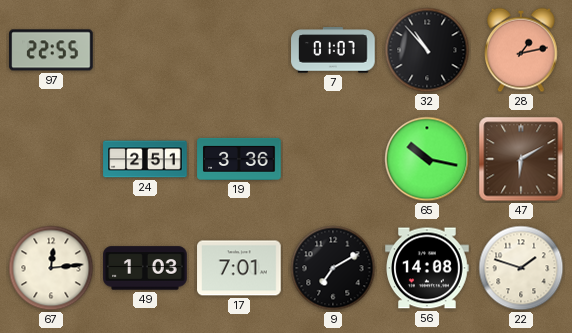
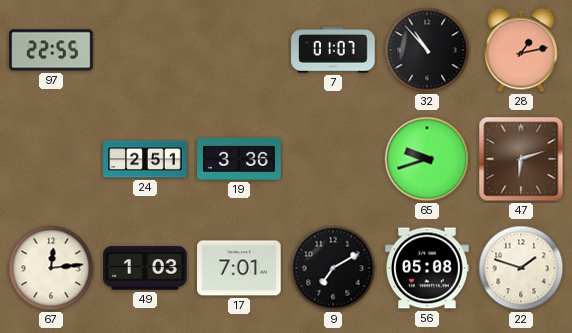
65: 10:17 -> 9:42
47: 6:10 -> 6:12
56: 14:08 -> 05:08
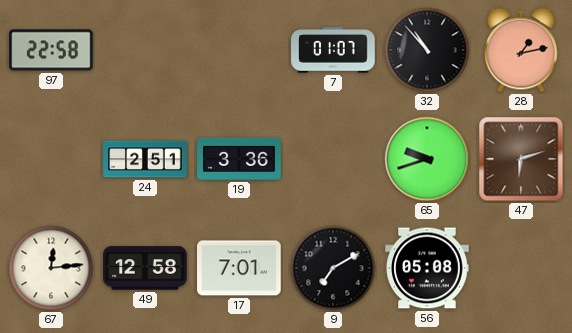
97: 22:55 -> 22:58
49: 1:03 -> 12:58
22: 1:48 -> none
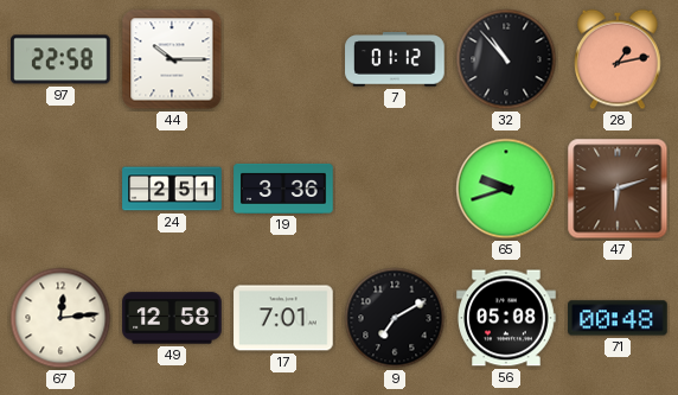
44: none -> 10:15
7: 01:07 -> 01:12
71: none -> 00:48
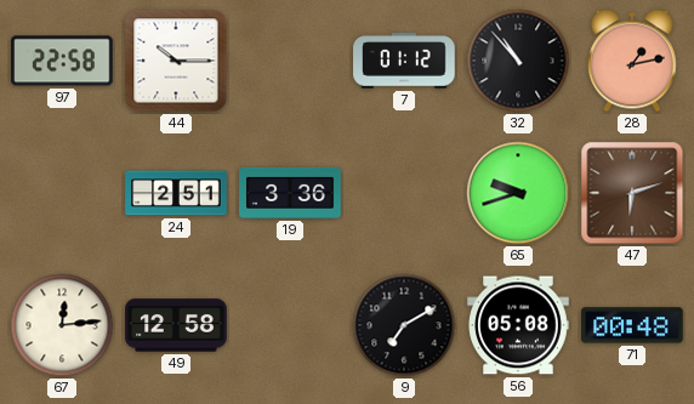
17: 7:01 -> none
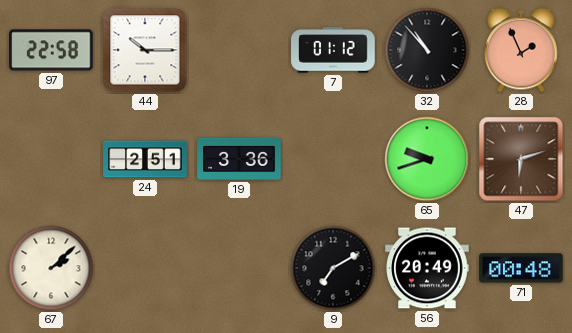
28: 1:13 -> 1:56
67: 12:14 -> 2:08
49: 12:58 -> none
56: 05:08 -> 20:49
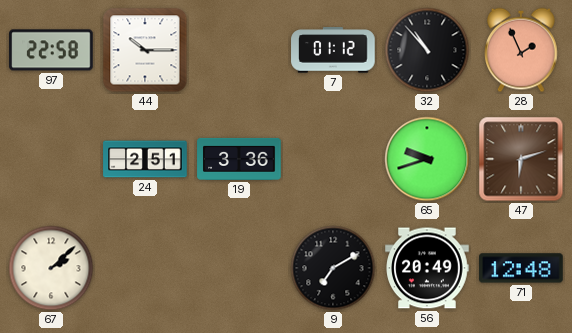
71: 00:48 -> 12:48
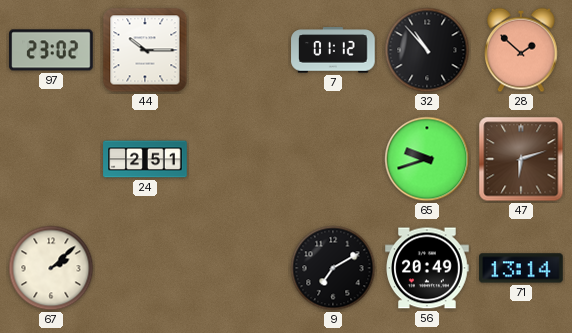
97: 22:58 -> 23:02
28: 1:56 -> 1:52
19: 3:36 -> none
71: 12:48 -> 13:14
